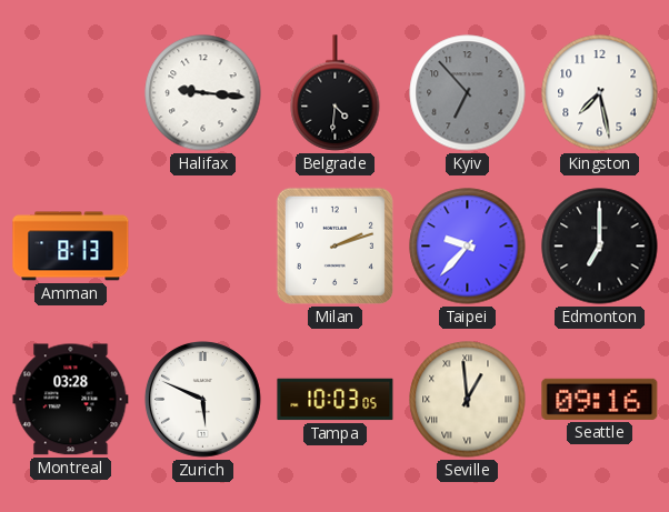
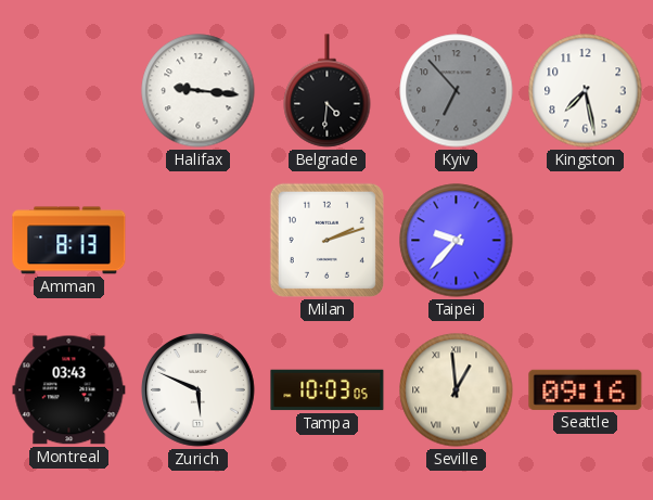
Edmonton: 7:00 -> none
Montreal: 03:28 -> 03:43
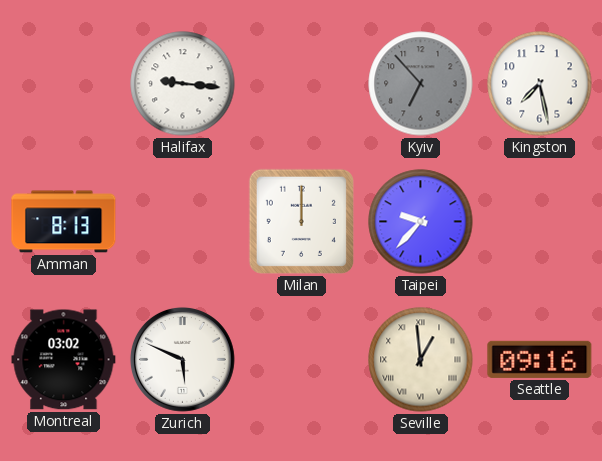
Belgrade: 4:31 -> none
Milan: 2:12 -> 12:00
Montreal: 03:43 -> 03:02
Tampa: 10:03 -> none
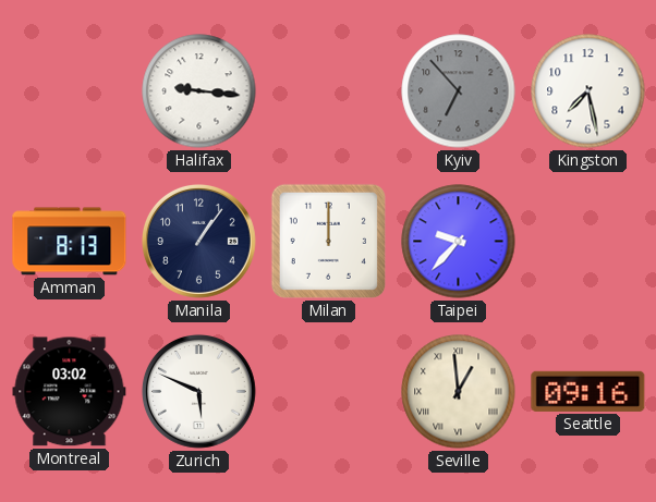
Manila: none -> 1:06
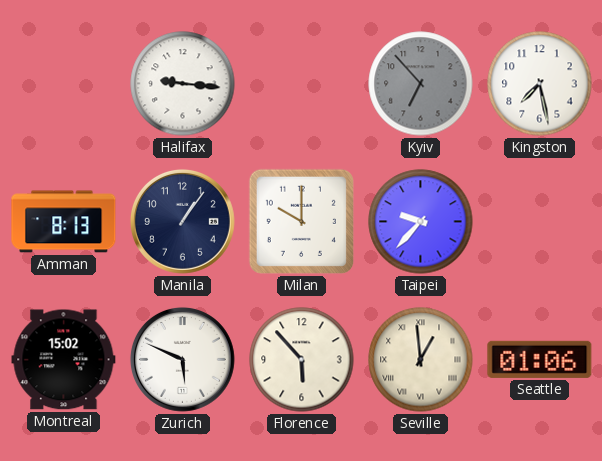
Milan: 12:00 -> 10:00
Montreal: 03:02 -> 15:02
Florence: none -> 5:53
Seattle: 09:16 -> 01:06
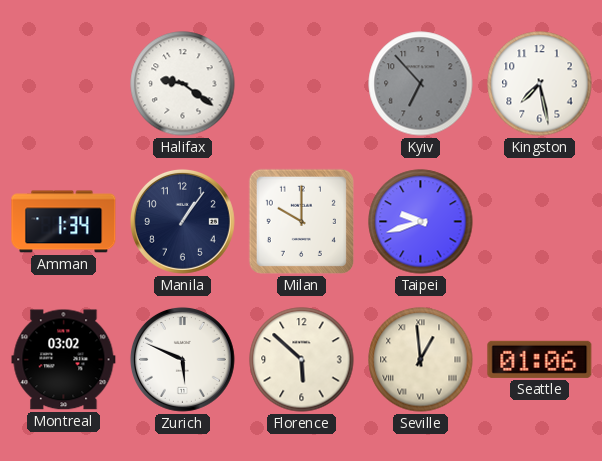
Halifax: 9:16 -> 9:21
Amman: 8:13 -> 1:34
Taipei: 9:37 -> 9:42
Montreal: 15:02 -> 03:02
Florence: 5:53 -> 5:52
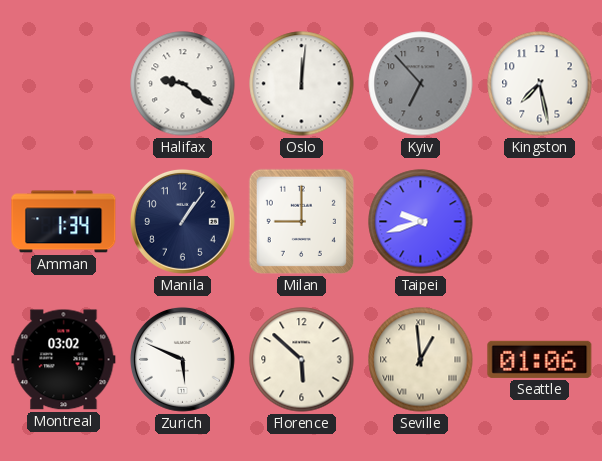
Oslo: none -> 12:01
Milan: 10:00 -> 9:00
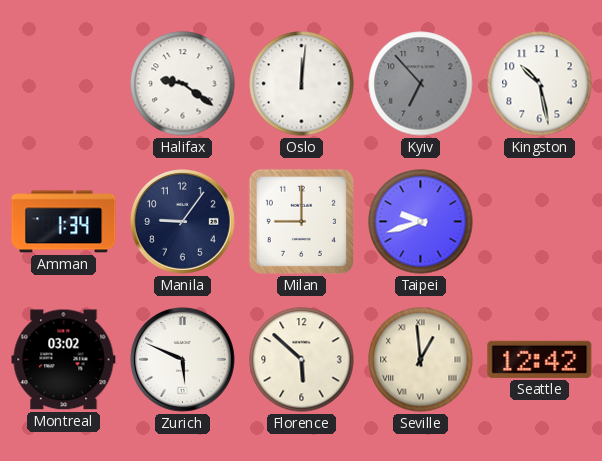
Kingston: 7:28 -> 10:28
Manila: 1:06 -> 9:06
Seattle: 01:06 -> 12:42
